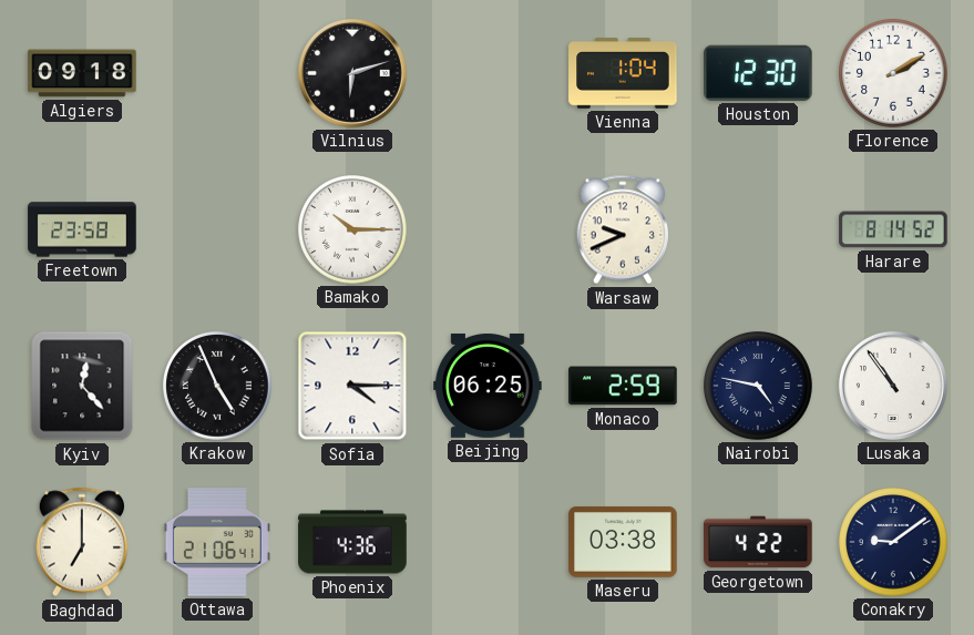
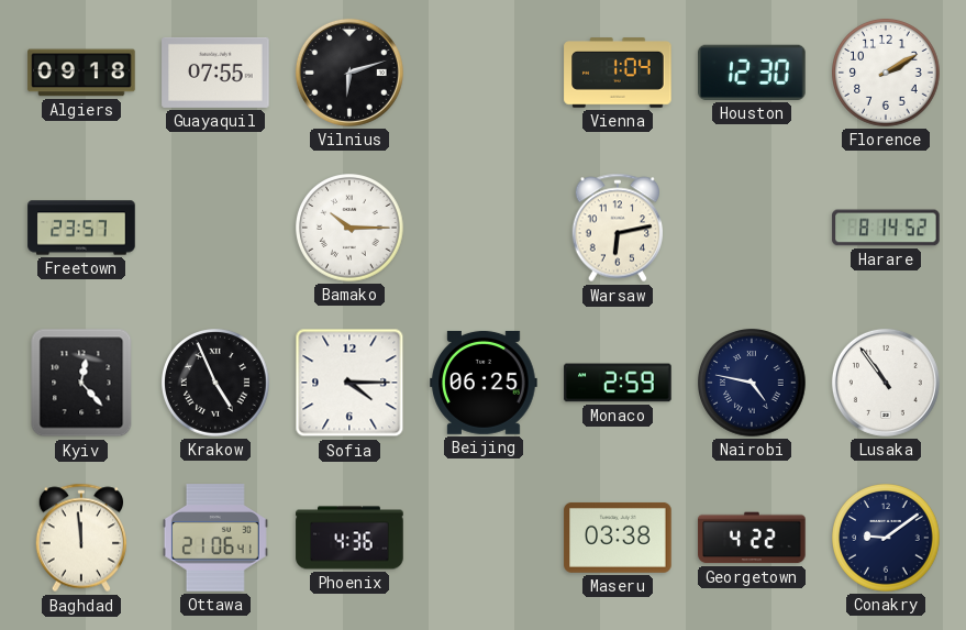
Guayaquil: none -> 07:55
Freetown: 23:58 -> 23:57
Warsaw: 9:41 -> 6:13
Baghdad: 7:00 -> 11:59
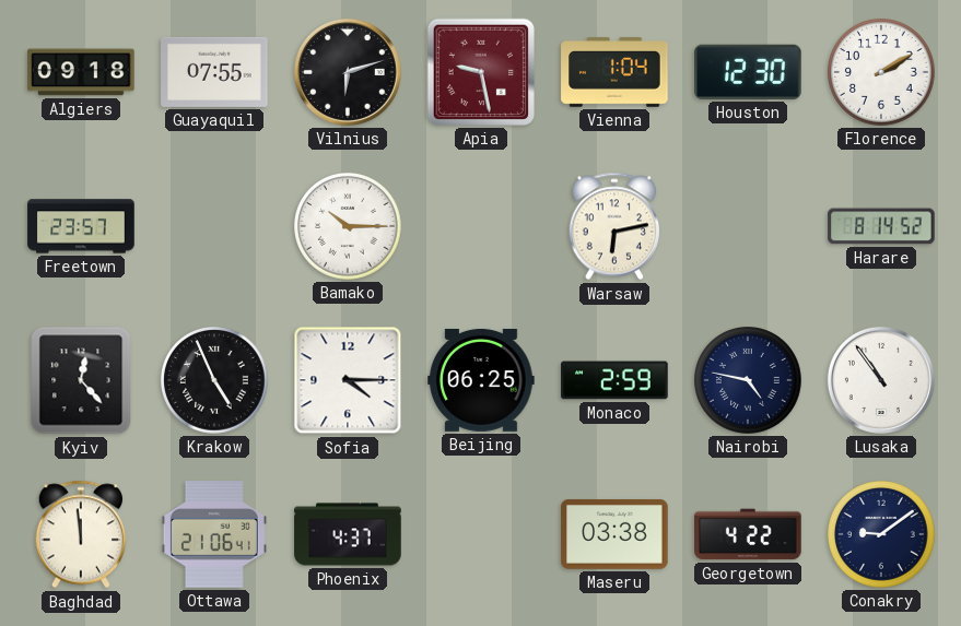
Apia: none -> 9:28
Phoenix: 4:36 -> 4:37
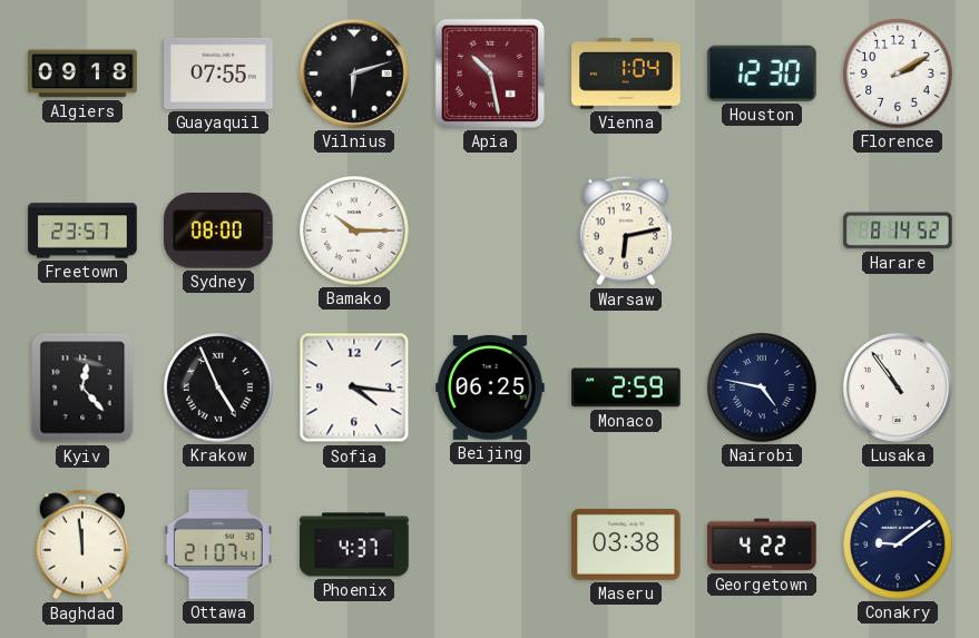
Apia: 9:28 -> 10:28
Sydney: none -> 08:00
Sofia: 4:15 -> 4:16
Ottawa: 21:06 -> 21:07
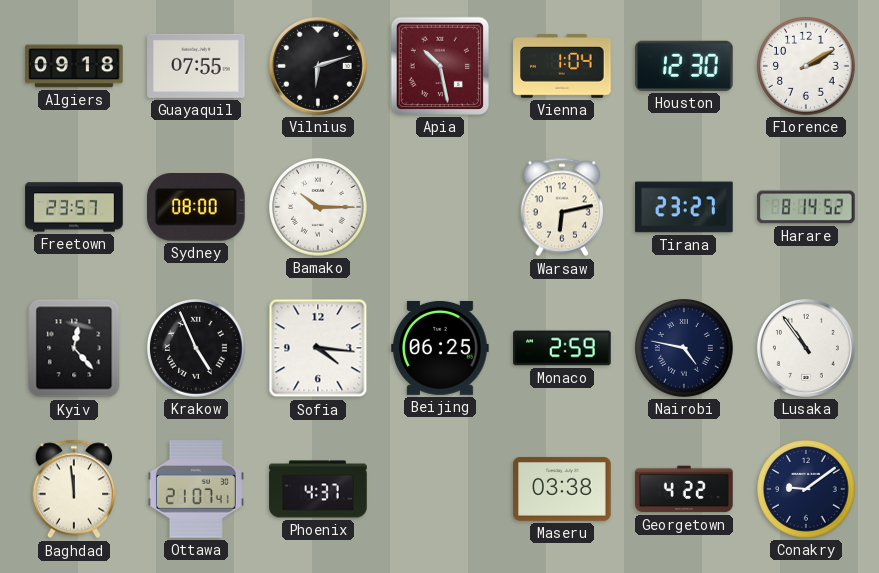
Tirana: none -> 23:27
